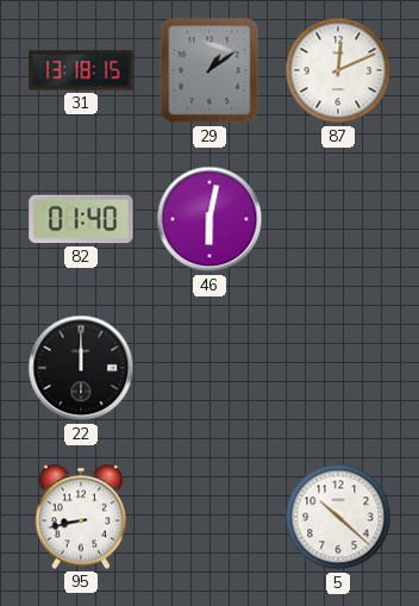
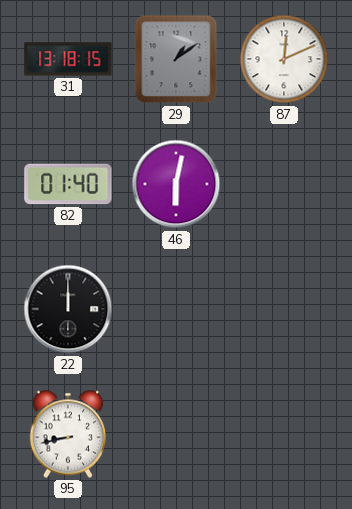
5: 10:22 -> none
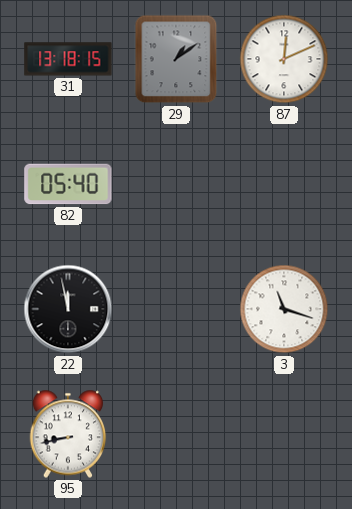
82: 01:40 -> 05:40
46: 6:02 -> none
22: 12:00 -> 11:58
3: none -> 11:18
